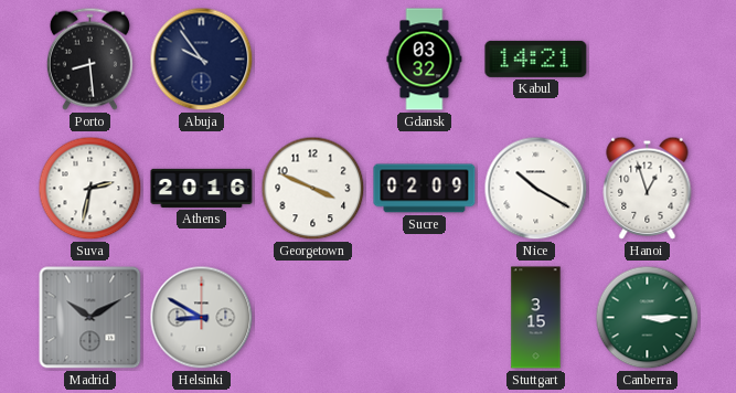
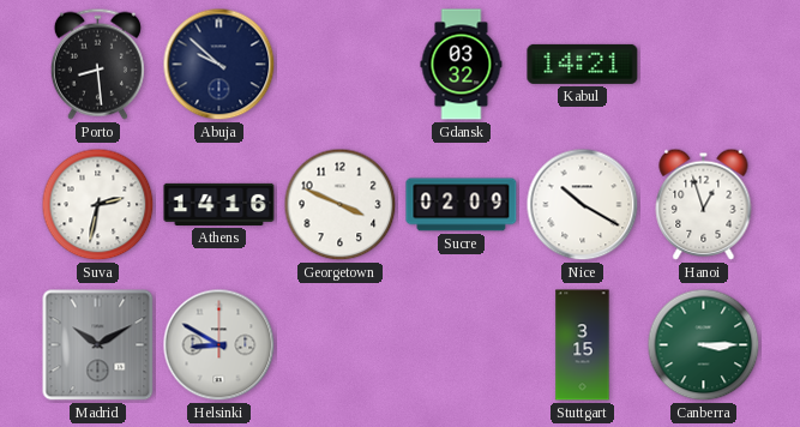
Abuja: 9:54 -> 9:52
Athens: 20:16 -> 14:16
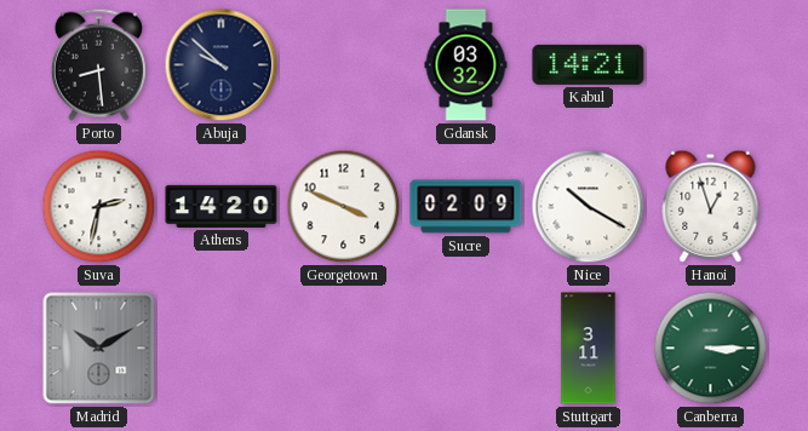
Athens: 14:16 -> 14:20
Helsinki: 8:50 -> none
Stuttgart: 3:15 -> 3:11
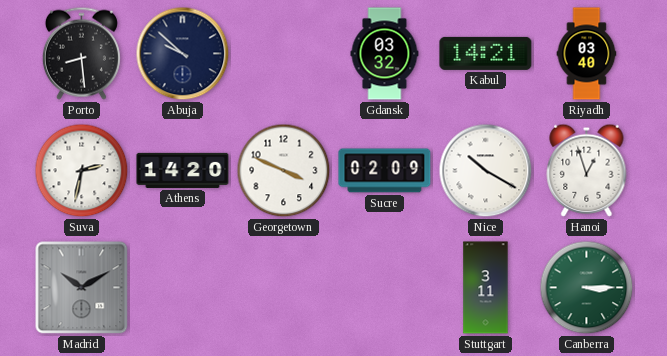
Riyadh: none -> 03:40
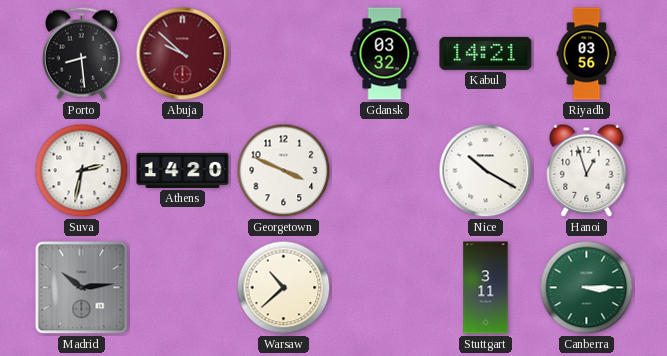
Abuja dial: navy -> burgundy
Riyadh: 03:40 -> 03:56
Sucre: 02:09 -> none
Madrid: 10:10 -> 10:14
Warsaw: none -> 10:38
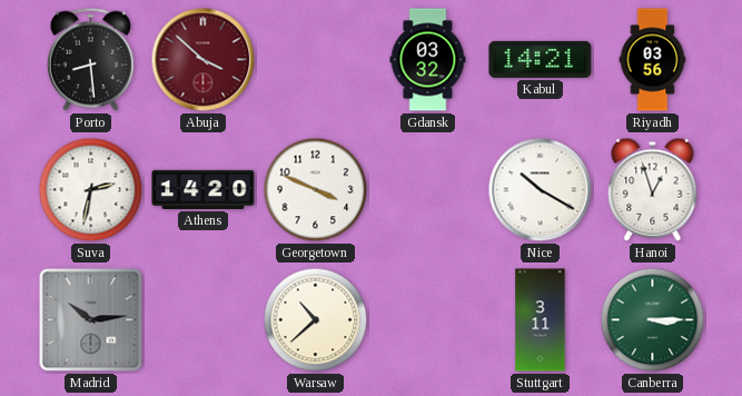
Abuja: 9:52 -> 3:52
